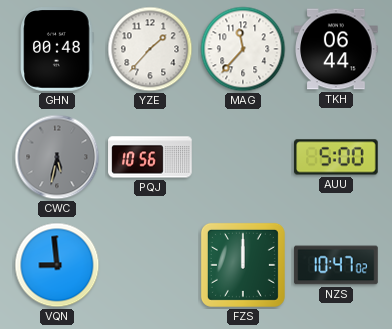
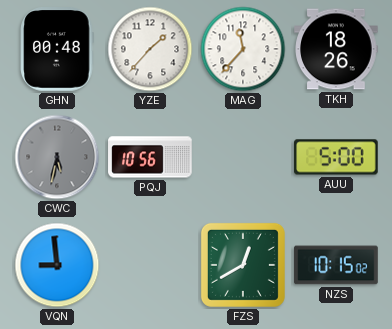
TKH: 06:44 -> 18:26
FZS: 12:00 -> 12:40
NZS: 10:47 -> 10:15
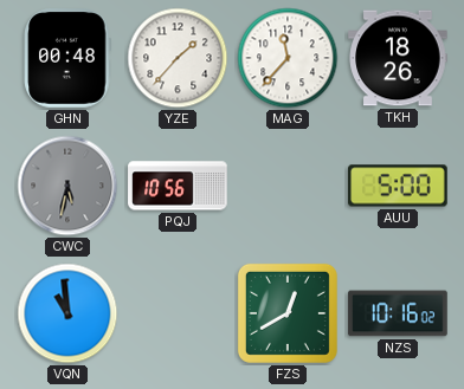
VQN: 8:59 -> 10:59
NZS: 10:15 -> 10:16
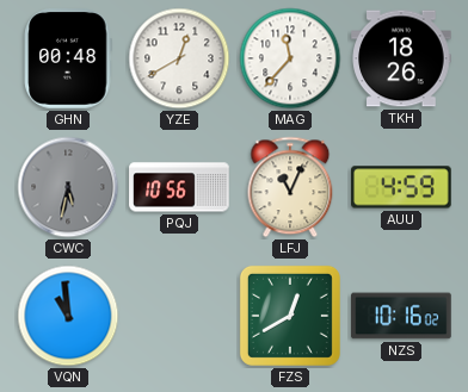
YZE: 1:37 -> 12:40
LFJ: none -> 11:04
AUU: 5:00 -> 4:59
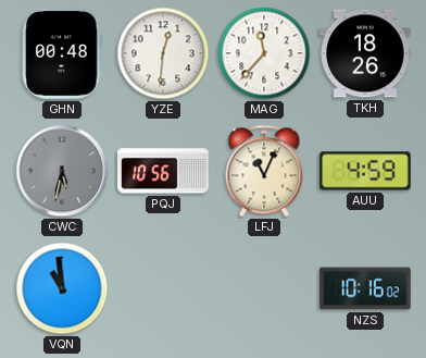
YZE: 12:40 -> 12:31
FZS: 12:40 -> none
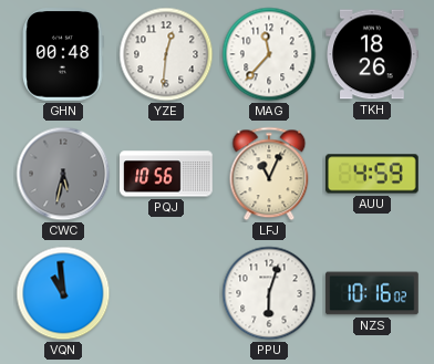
PPU: none -> 6:03
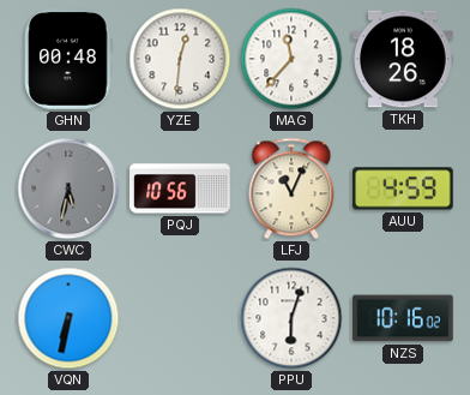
VQN: 10:59 -> 6:32
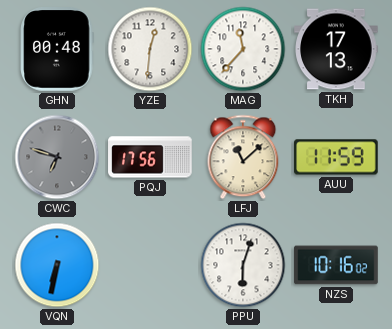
TKH: 18:26 -> 17:13
CWC: 5:32 -> 6:48
PQJ: 10:56 -> 17:56
LFJ: 11:04 -> 11:08
AUU: 4:59 -> 11:59
